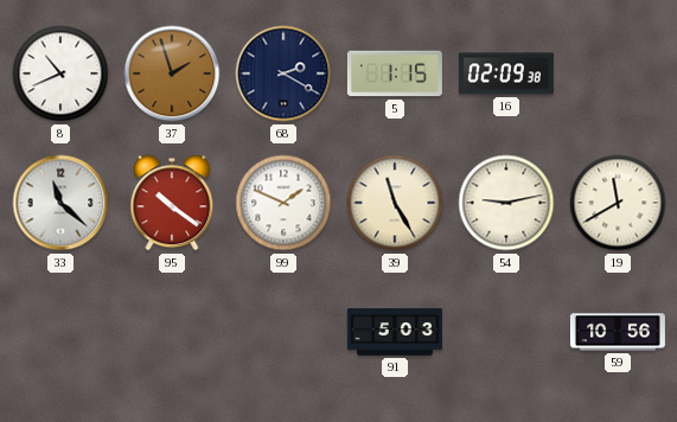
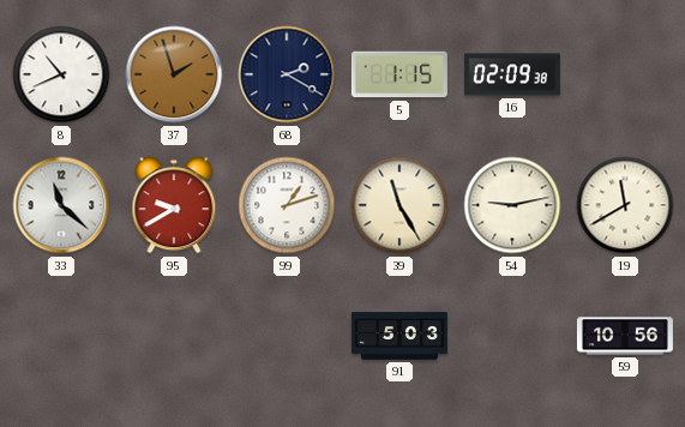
95: 10:21 -> 9:40
99: 1:49 -> 1:12
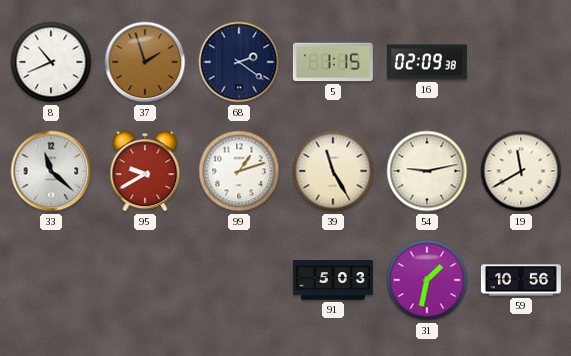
68: 2:20 -> 2:21
31: none -> 1:32
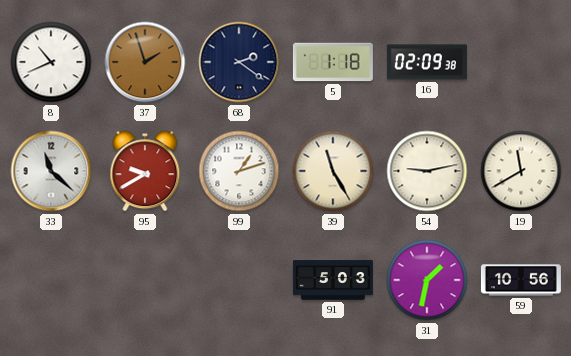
5: 1:15 -> 1:18
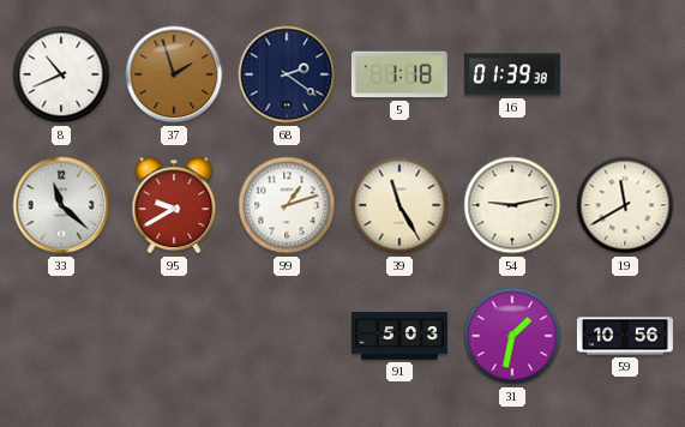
16: 02:09 -> 01:39
